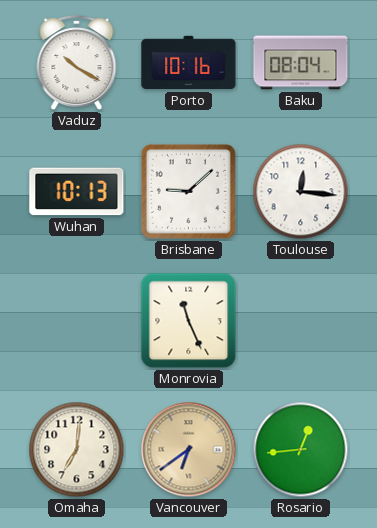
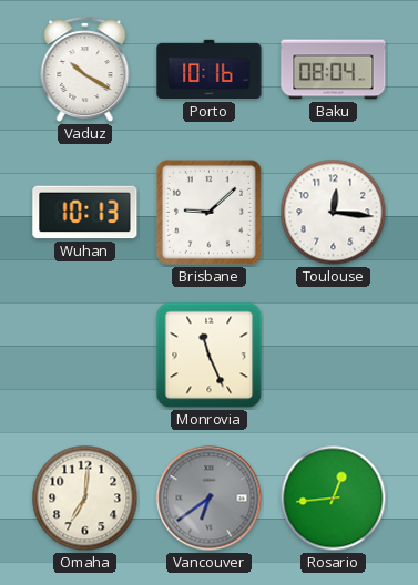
Vancouver dial: champagne -> grey
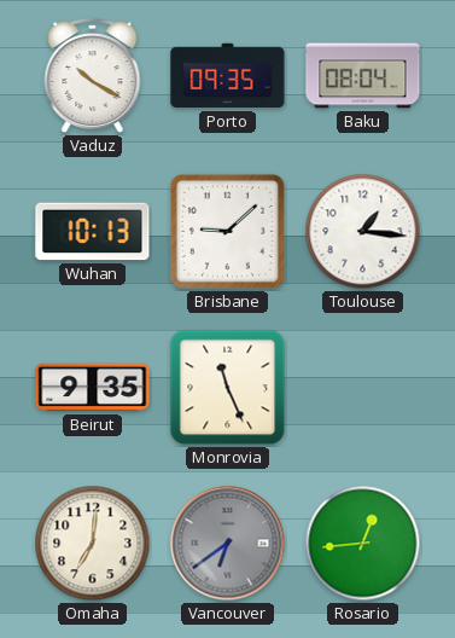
Porto: 10:16 -> 09:35
Toulouse: 12:16 -> 1:16
Beirut: none -> 9:35
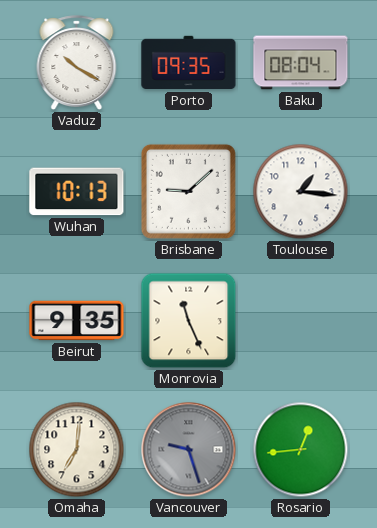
Vancouver: 6:39 -> 9:27
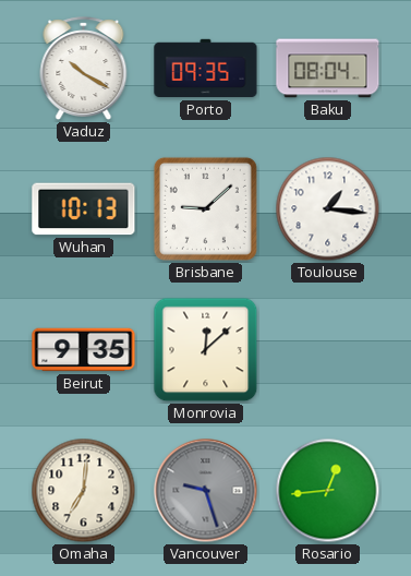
Monrovia: 11:26 -> 12:08
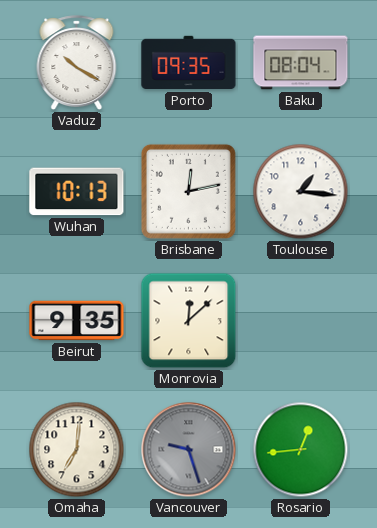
Brisbane: 9:08 -> 12:13
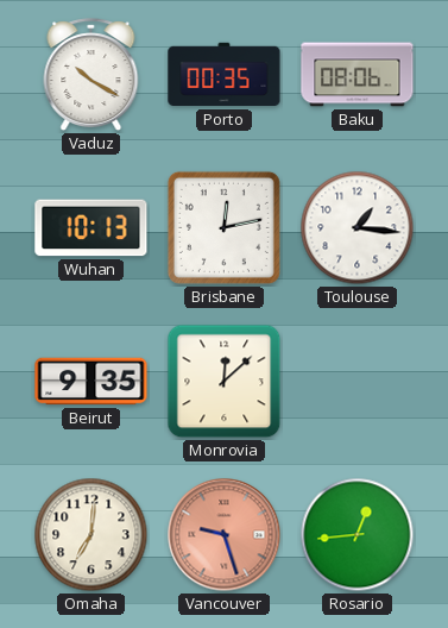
Porto: 09:35 -> 00:35
Baku: 08:04 -> 08:06
Vancouver dial: grey -> salmon
